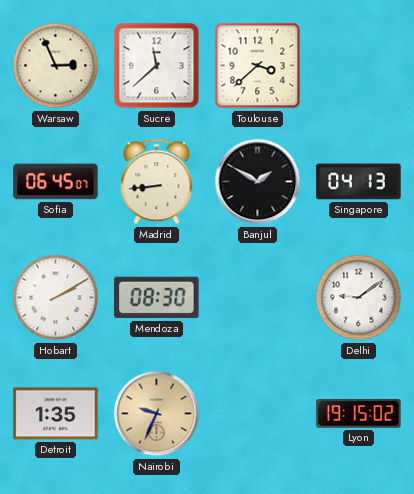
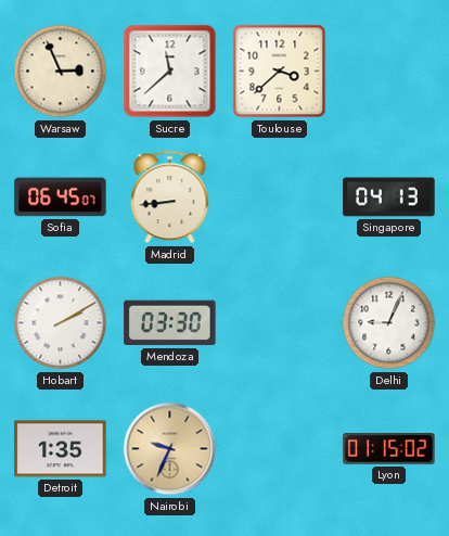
Banjul: 1:50 -> none
Mendoza: 08:30 -> 03:30
Delhi: 9:09 -> 9:04
Lyon: 19:15 -> 01:15
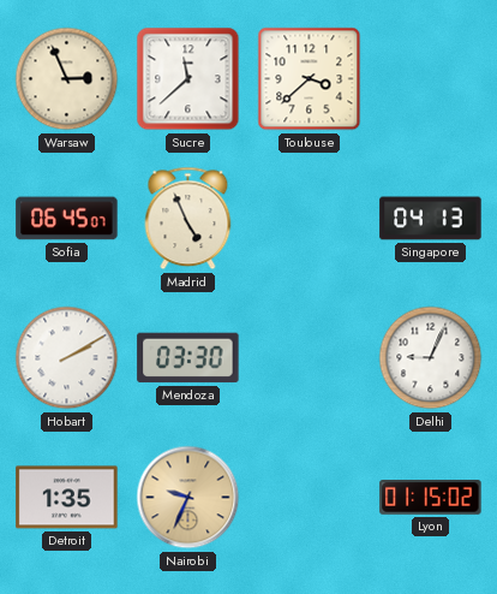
Madrid: 8:44 -> 4:56
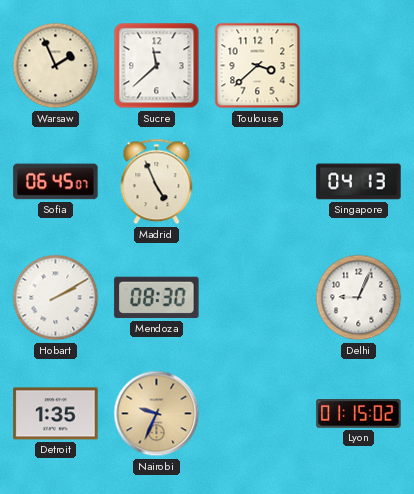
Warsaw: 2:56 -> 1:56
Mendoza: 03:30 -> 08:30
